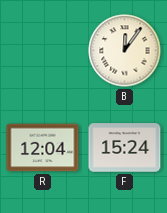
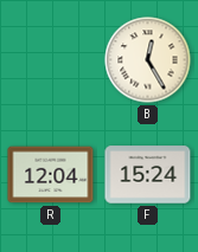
B: 12:06 -> 12:25
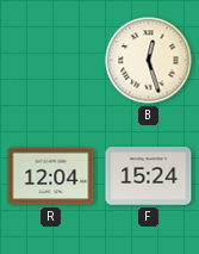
B: 12:25 -> 12:27
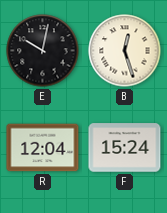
E: none -> 10:02
